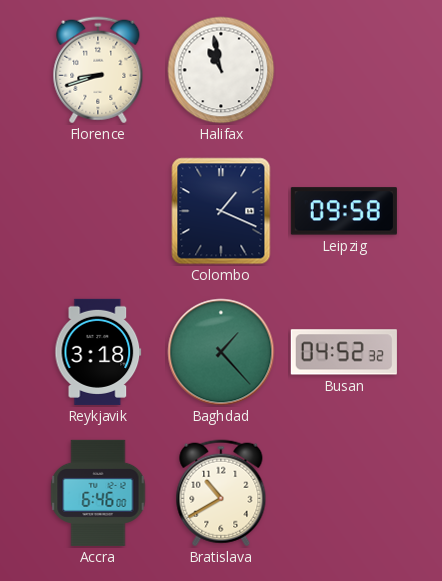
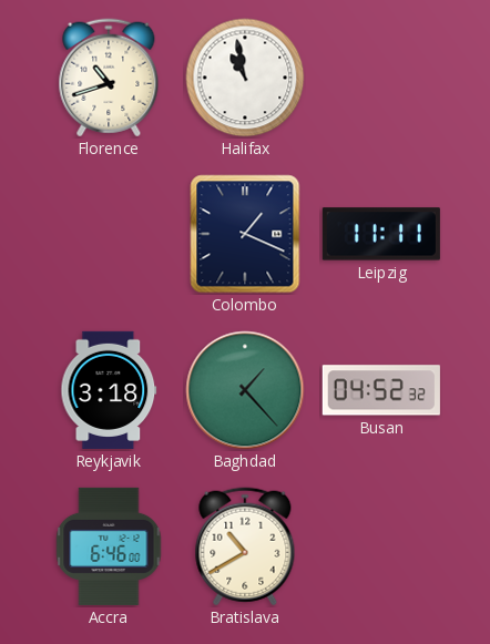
Florence: 8:42 -> 10:42
Leipzig: 09:58 -> 11:11
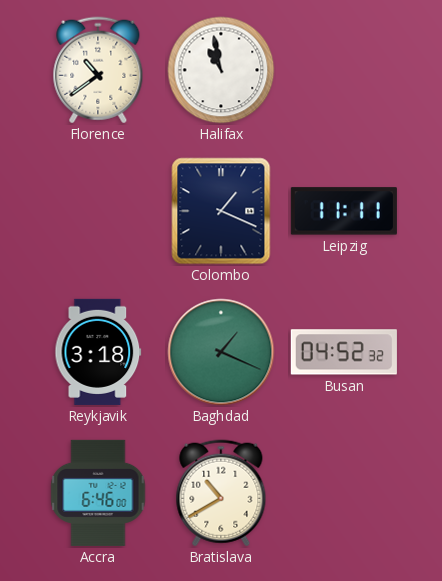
Florence: 10:42 -> 10:39
Baghdad: 1:23 -> 1:19
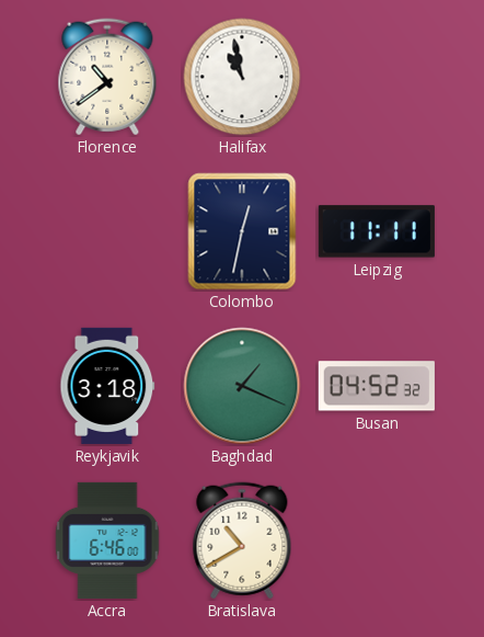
Colombo: 1:19 -> 12:32
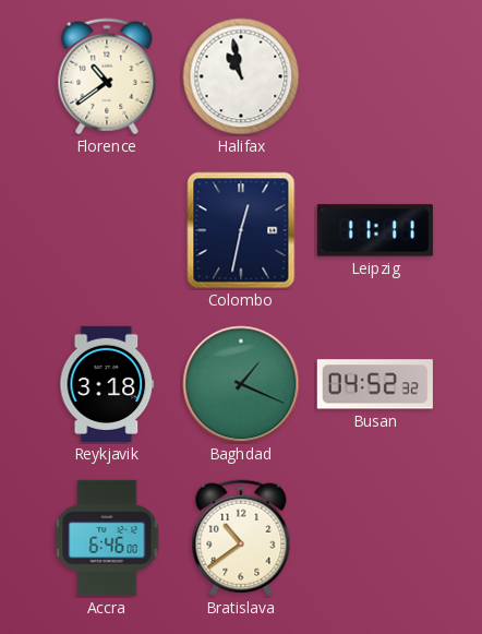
Bratislava: 10:40 -> 10:39
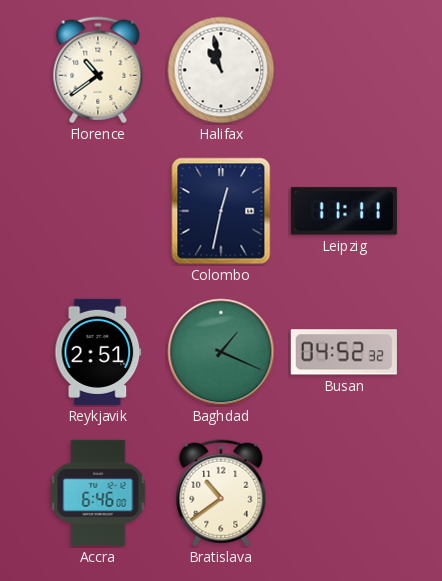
Reykjavik: 3:18 -> 2:51
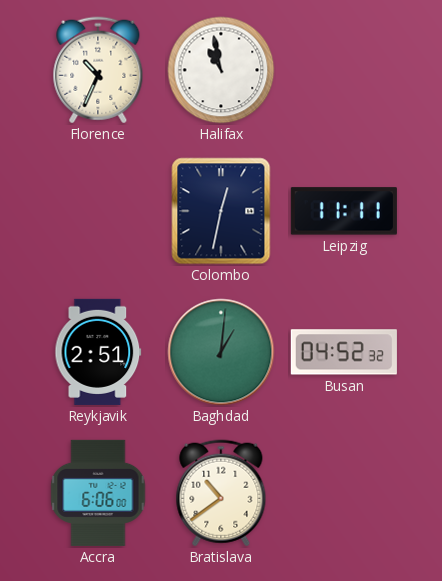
Florence: 10:39 -> 10:34
Baghdad: 1:19 -> 1:01
Accra: 6:46 -> 6:06
